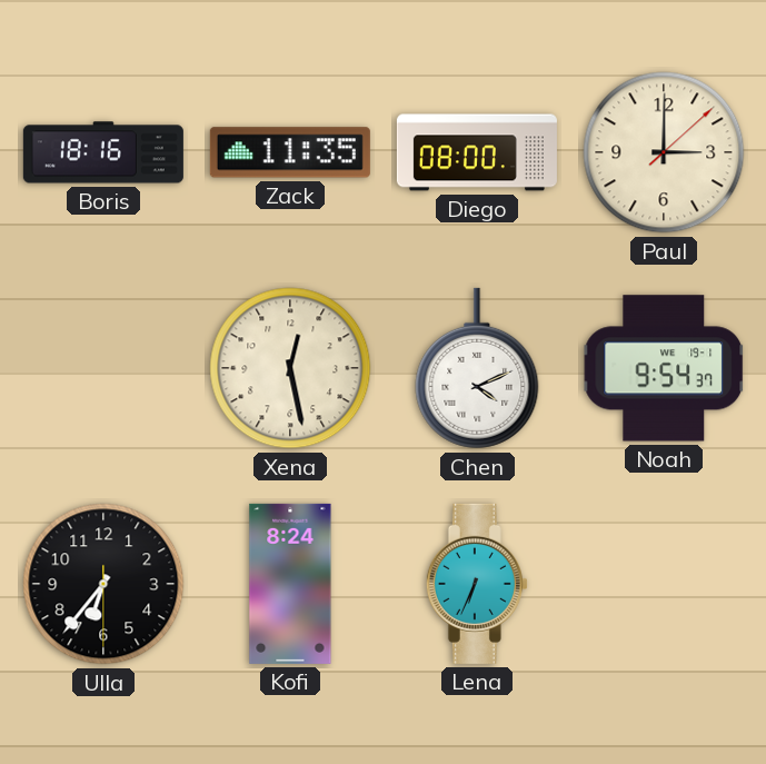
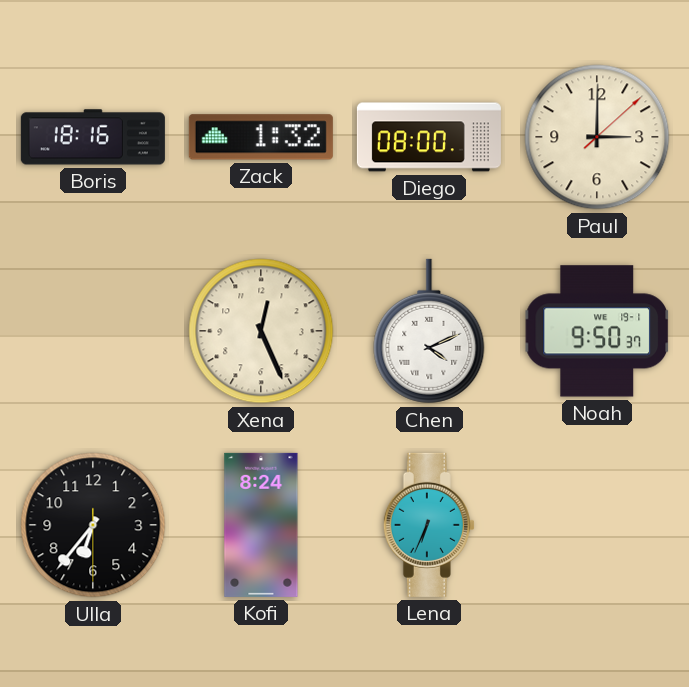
Zack: 11:35 -> 1:32
Xena: 12:28 -> 12:26
Noah: 9:54 -> 9:50
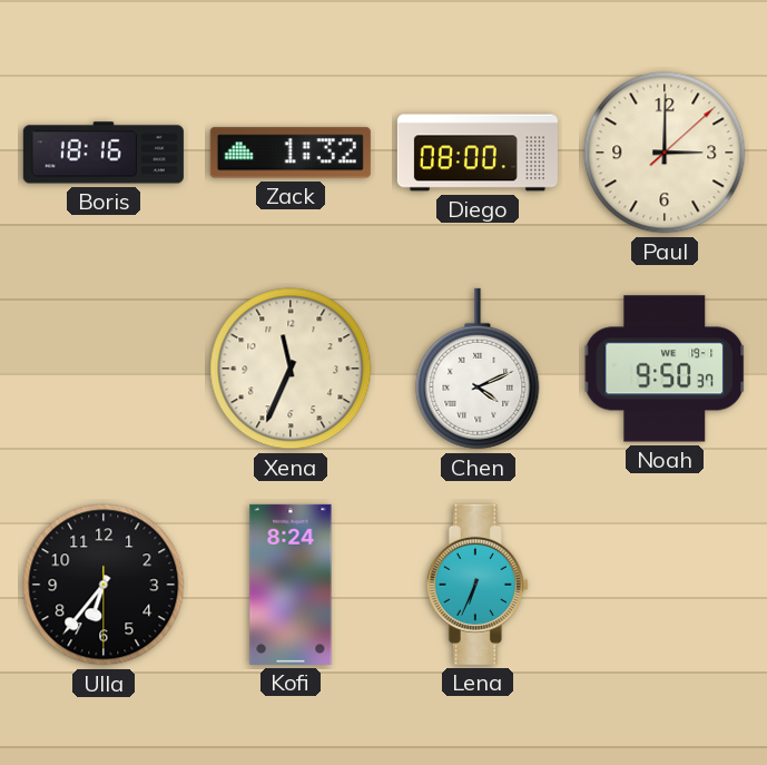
Xena: 12:26 -> 11:34
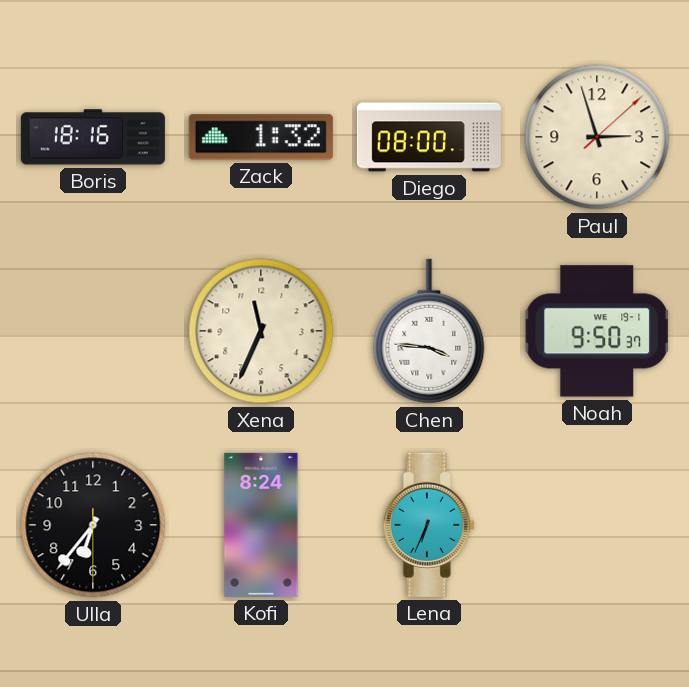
Paul: 3:00 -> 2:57
Chen: 4:11 -> 3:46
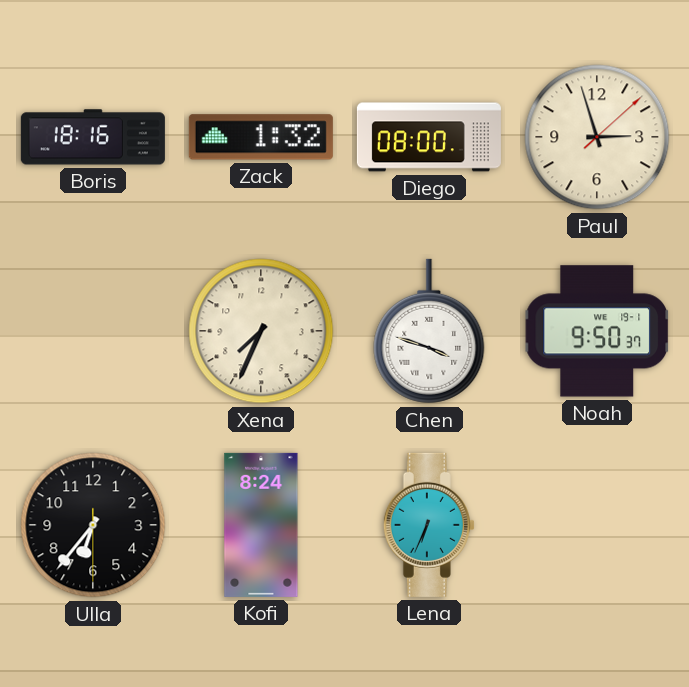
Xena: 11:34 -> 7:34
Chen: 3:46 -> 3:48
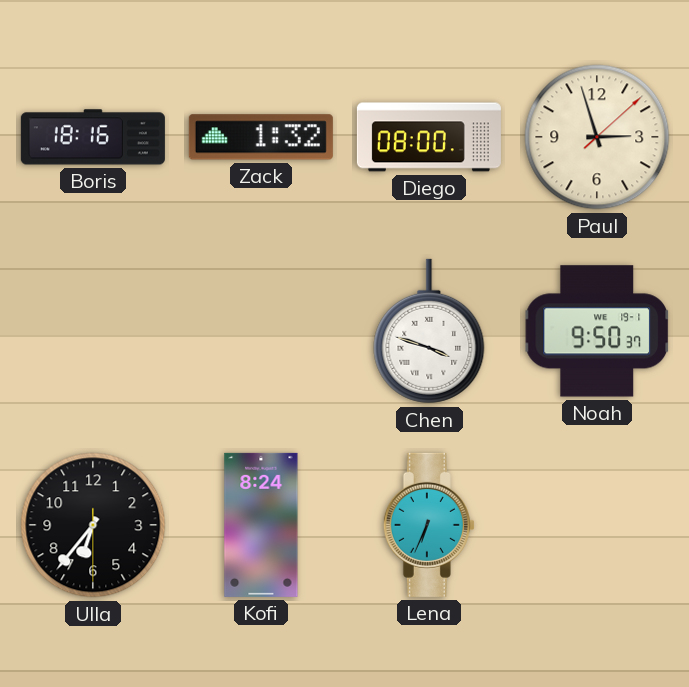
Xena: 7:34 -> none
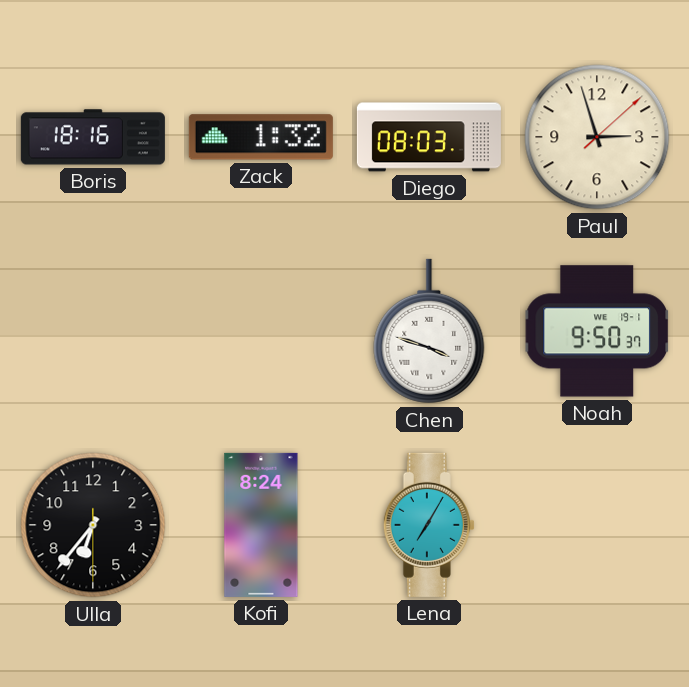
Diego: 08:00 -> 08:03
Lena: 6:34 -> 7:05
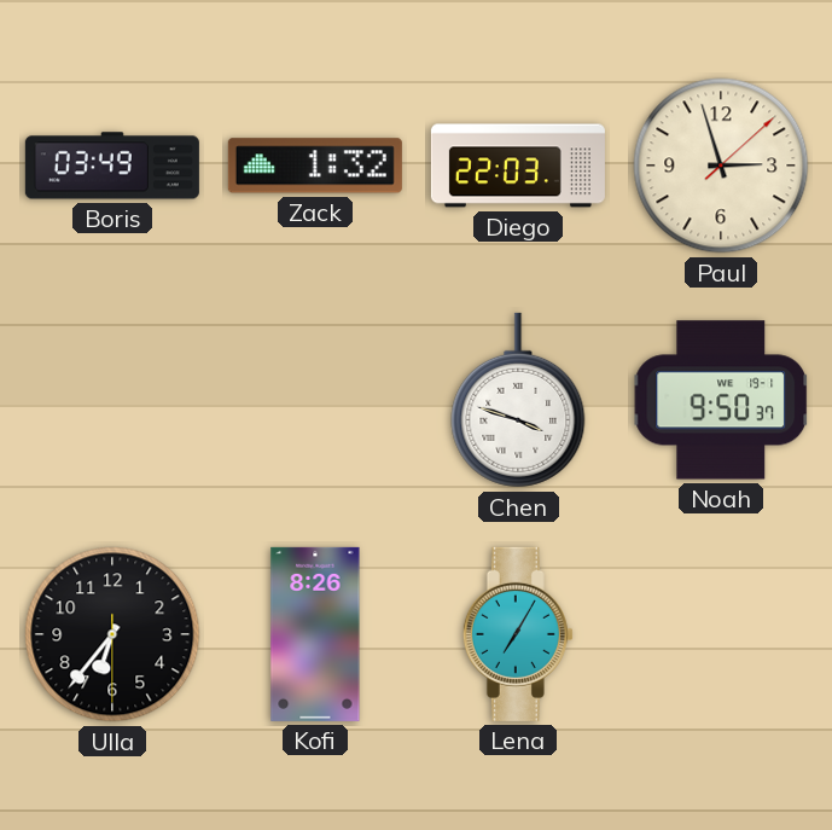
Boris: 18:16 -> 03:49
Diego: 08:03 -> 22:03
Kofi: 8:24 -> 8:26
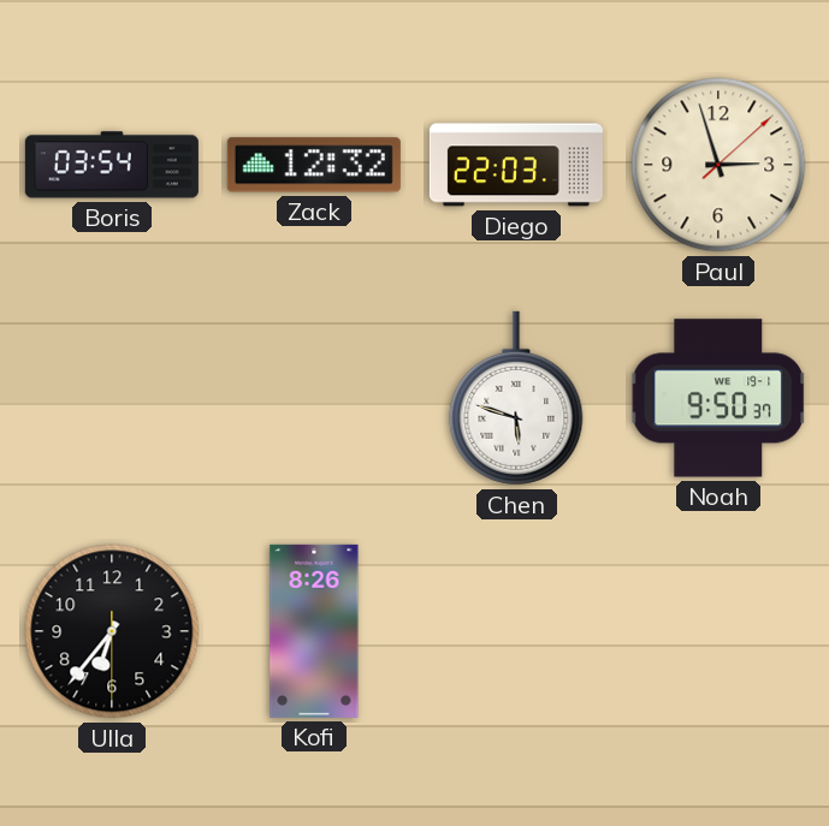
Boris: 03:49 -> 03:54
Zack: 1:32 -> 12:32
Chen: 3:48 -> 5:48
Lena: 7:05 -> none
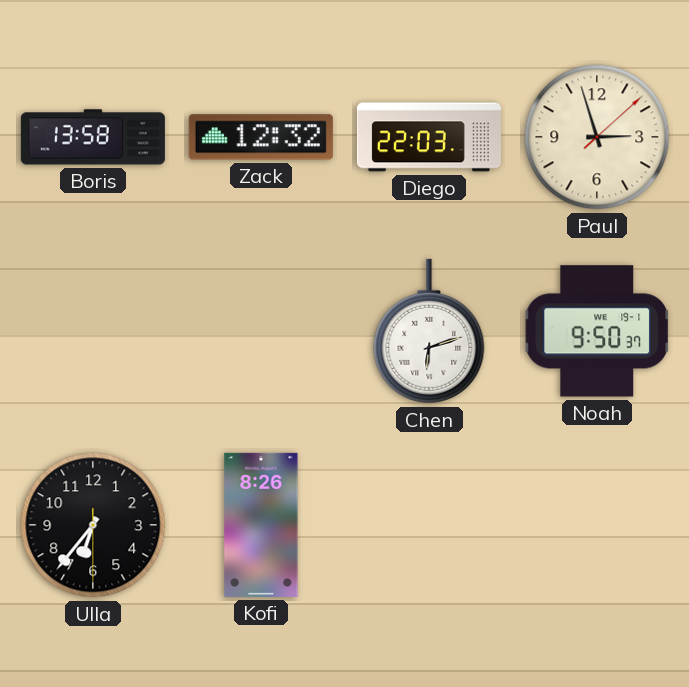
Boris: 03:54 -> 13:58
Chen: 5:48 -> 6:12
